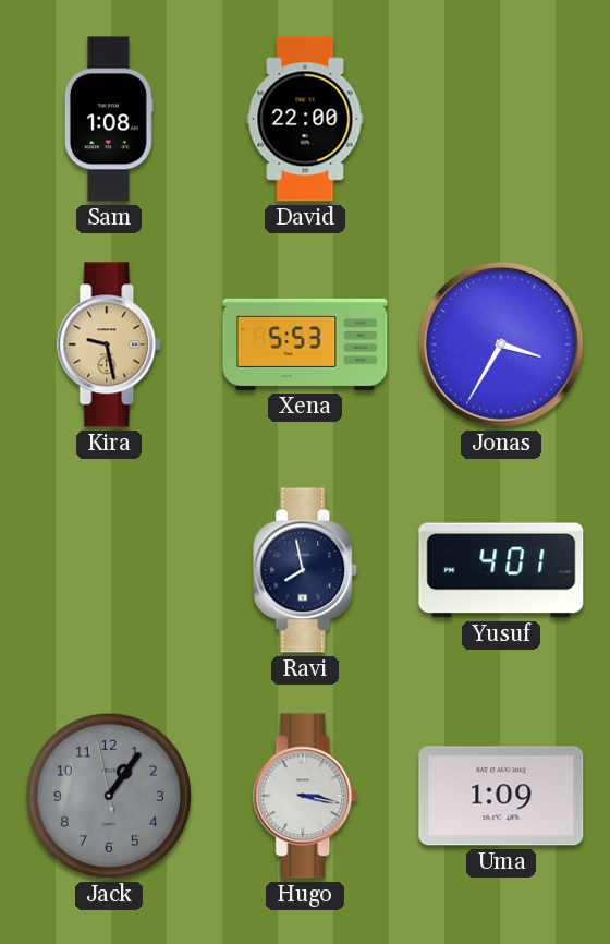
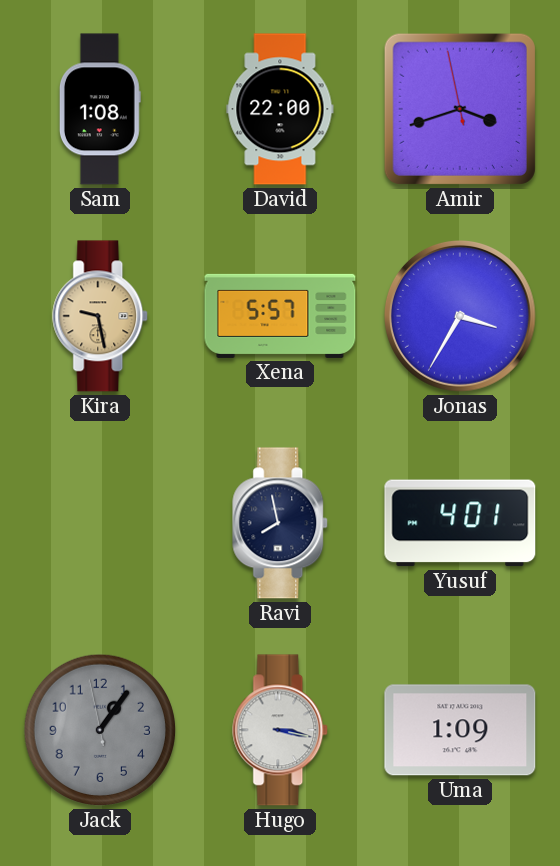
Amir: none -> 3:41
Xena: 5:53 -> 5:57
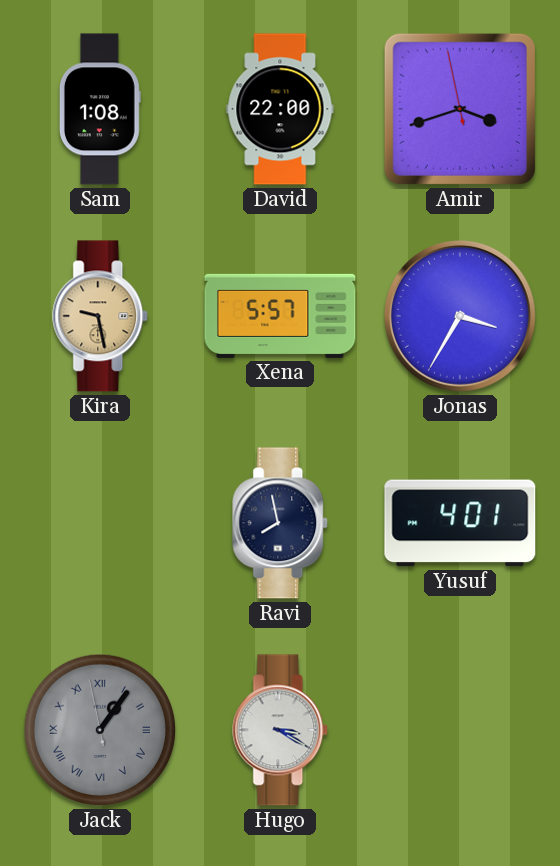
Jack numerals: Arabic -> Roman
Hugo: 3:17 -> 3:20
Uma: 1:09 -> none
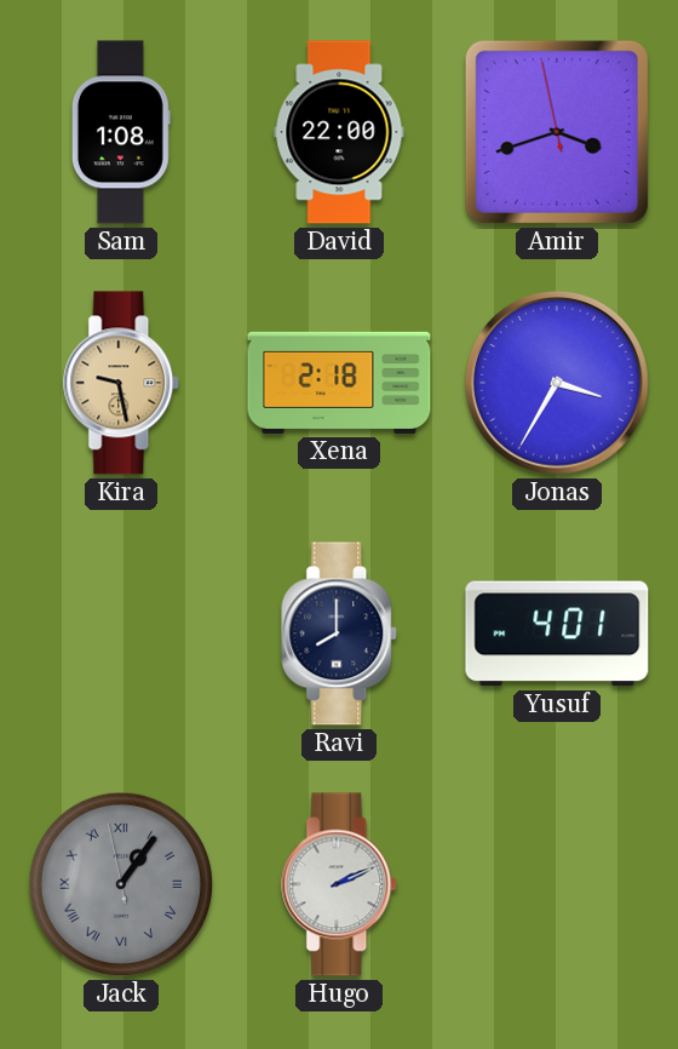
Xena: 5:57 -> 2:18
Ravi: 7:58 -> 8:00
Hugo: 3:20 -> 2:11
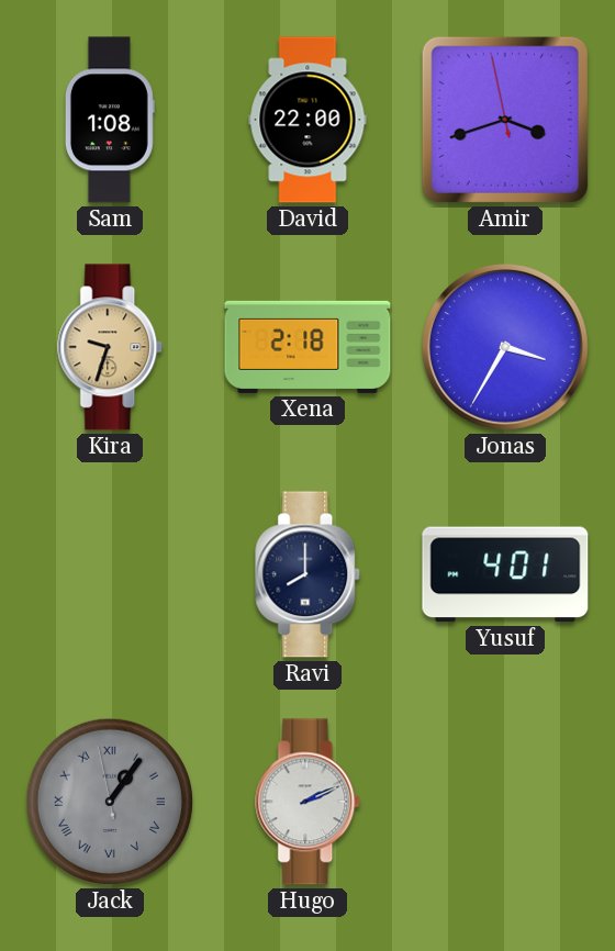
Kira: 9:28 -> 9:33
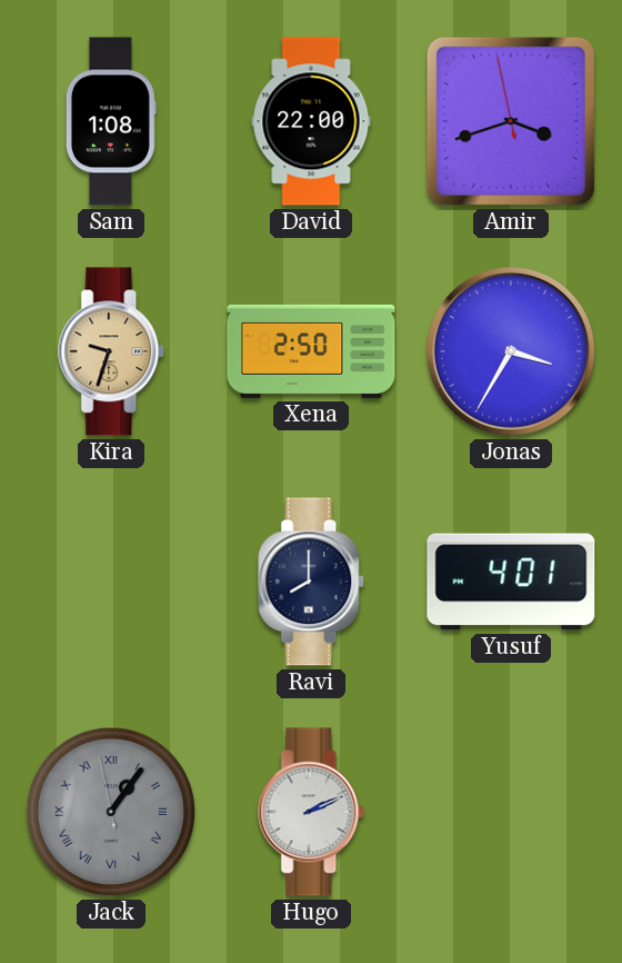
Xena: 2:18 -> 2:50
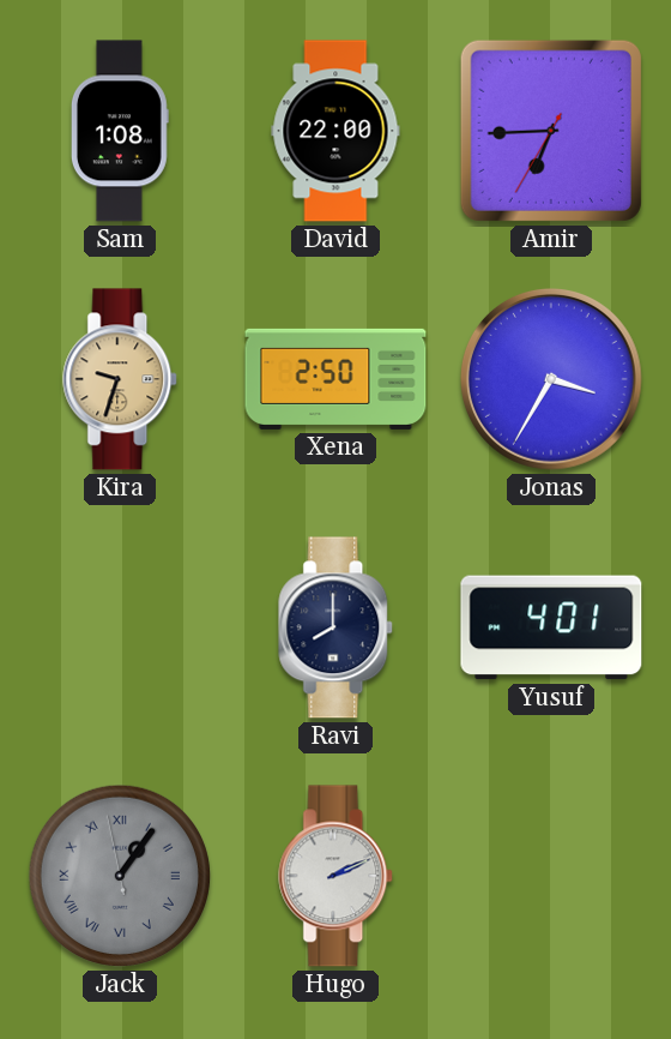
Amir: 3:41 -> 6:44
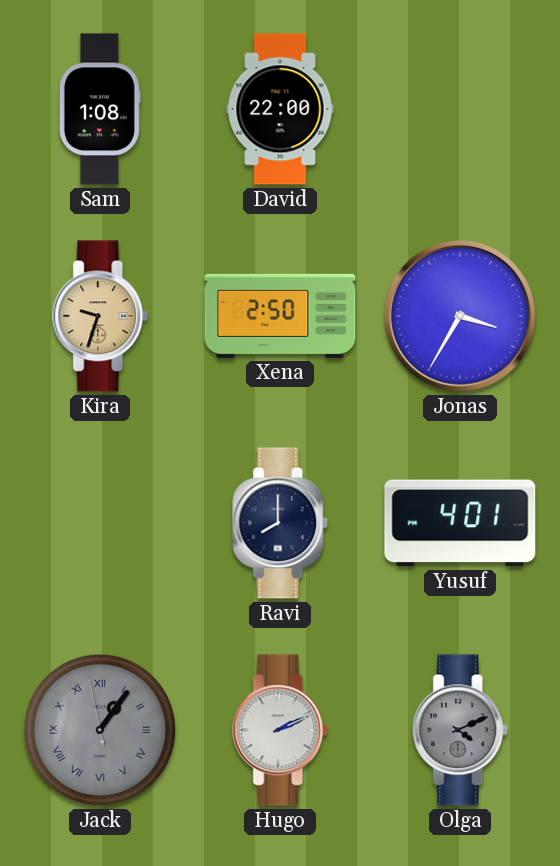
Amir: 6:44 -> none
Olga: none -> 4:11
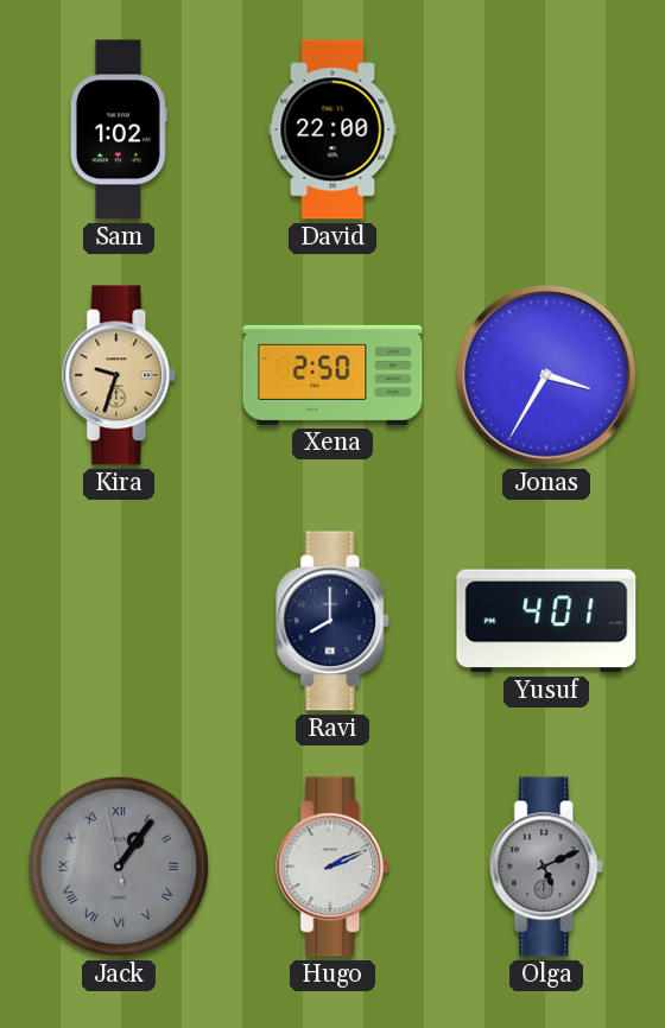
Sam: 1:08 -> 1:02
Olga: 4:11 -> 5:11
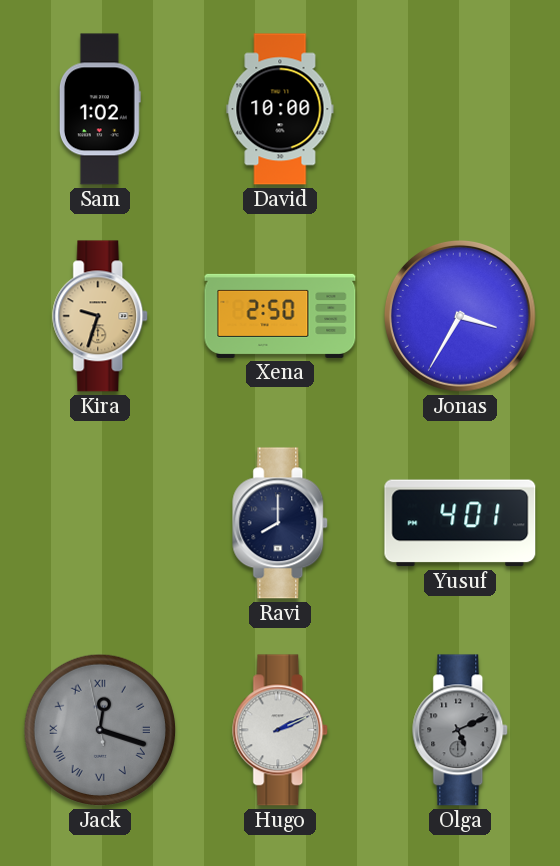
David: 22:00 -> 10:00
Jack: 1:05 -> 12:17
